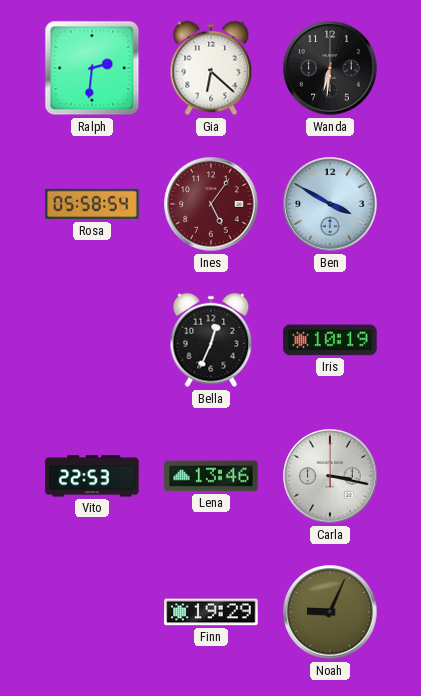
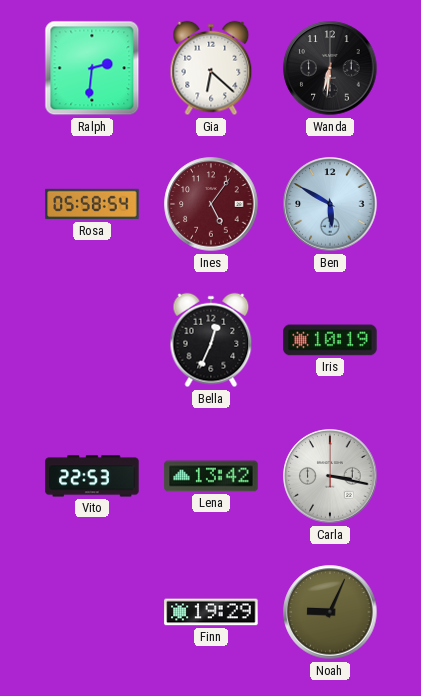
Ben: 3:50 -> 5:50
Lena: 13:46 -> 13:42
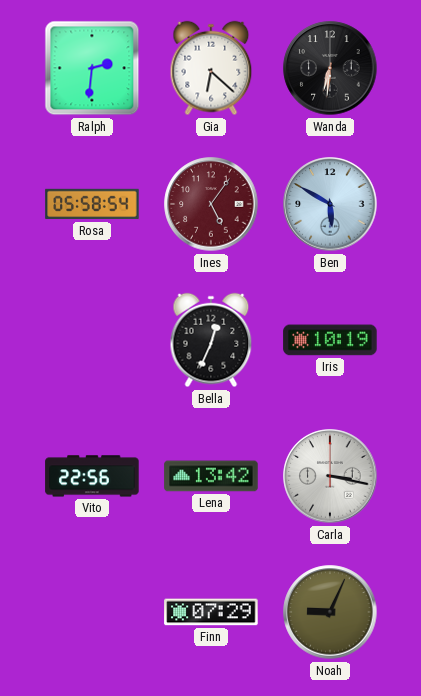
Vito: 22:53 -> 22:56
Finn: 19:29 -> 07:29
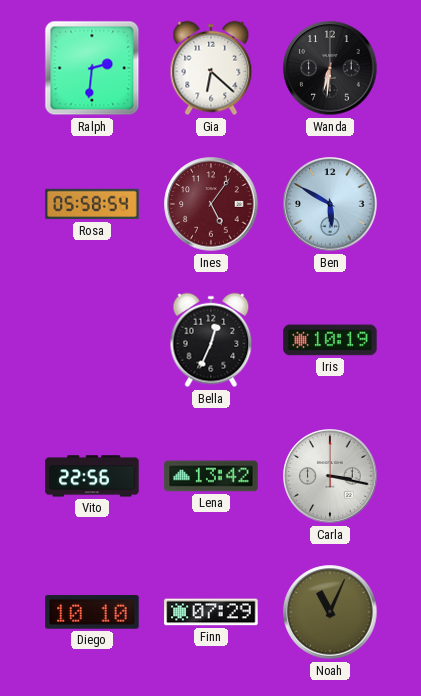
Diego: none -> 10:10
Noah: 9:04 -> 11:04
